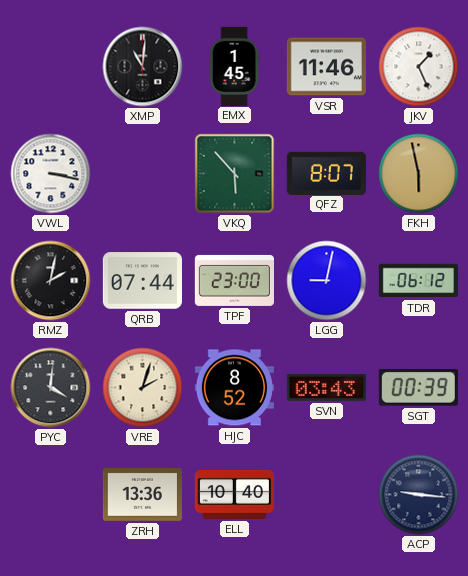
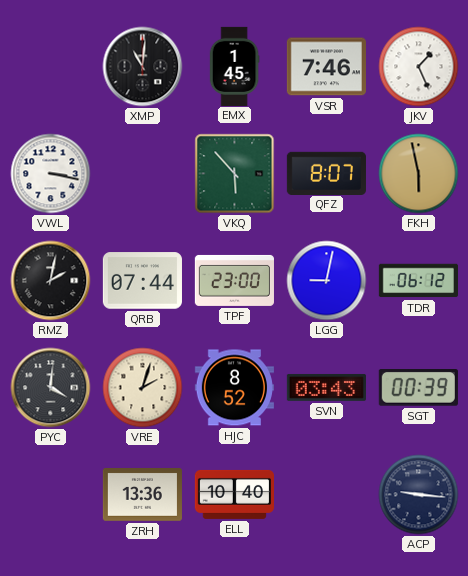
VSR: 11:46 -> 7:46
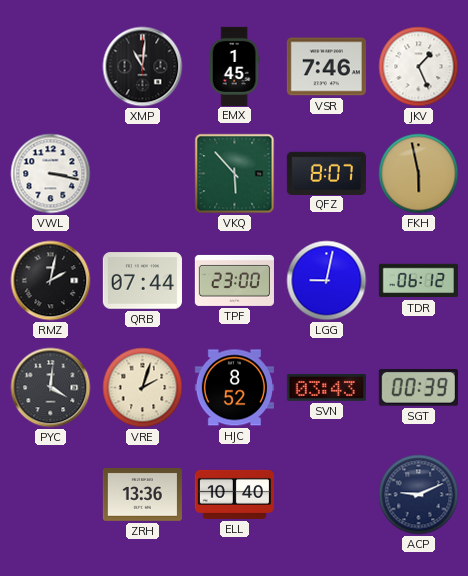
ACP: 9:16 -> 9:11
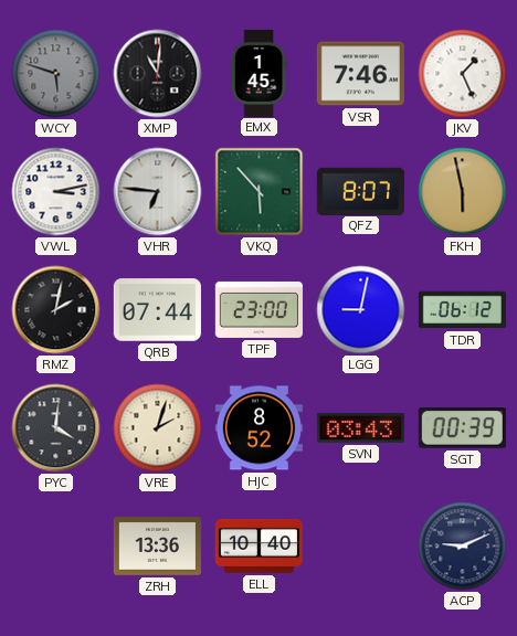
WCY: none -> 5:48
VWL: 3:17 -> 3:13
VHR: none -> 6:46
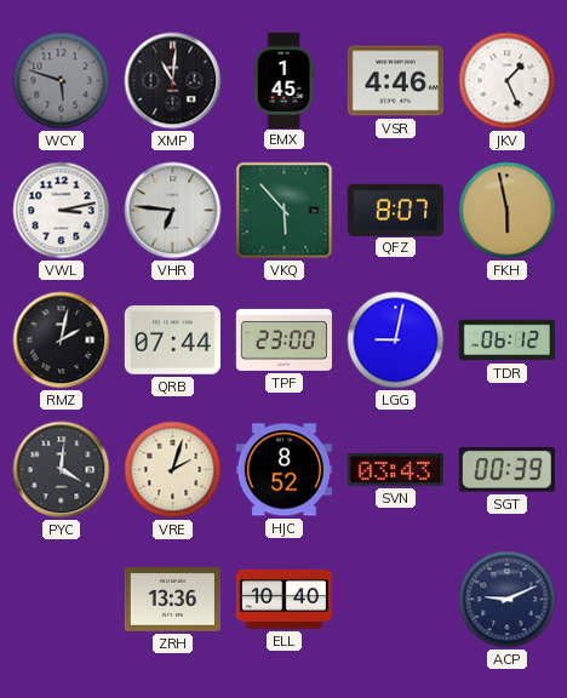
VSR: 7:46 -> 4:46
